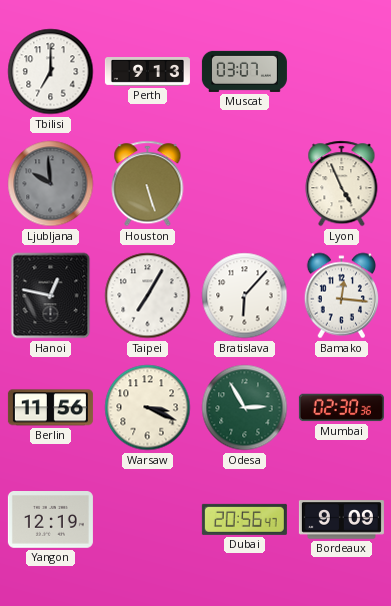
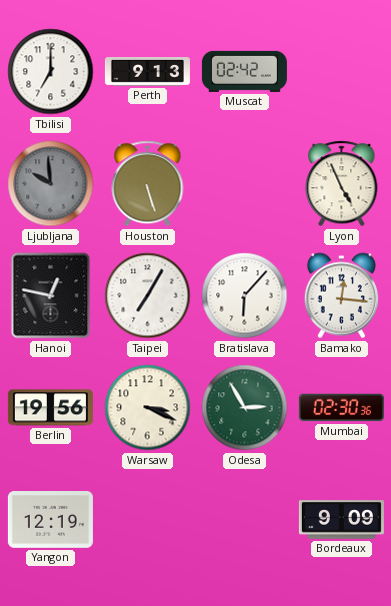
Muscat: 03:07 -> 02:42
Berlin: 11:56 -> 19:56
Dubai: 20:56 -> none
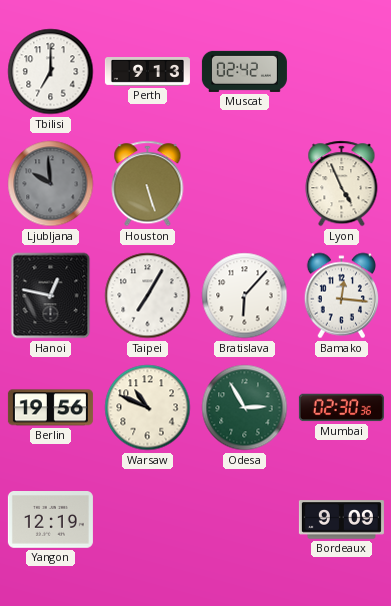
Warsaw: 3:19 -> 10:49
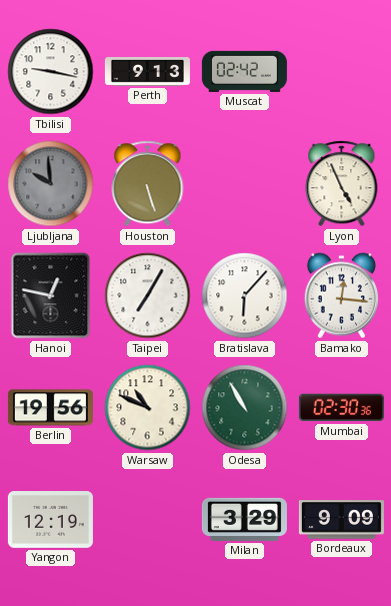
Tbilisi: 7:00 -> 9:17
Odesa: 2:55 -> 10:55
Milan: none -> 3:29
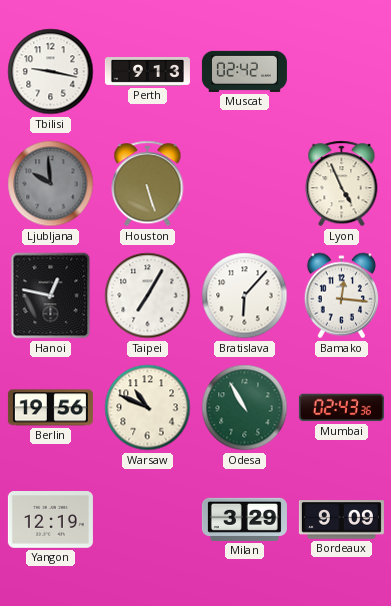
Mumbai: 02:30 -> 02:43
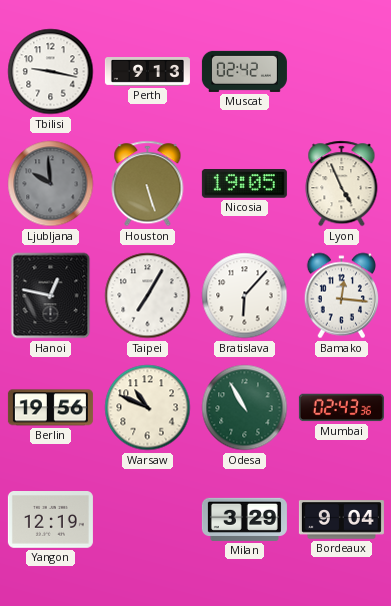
Nicosia: none -> 19:05
Bordeaux: 9:09 -> 9:04
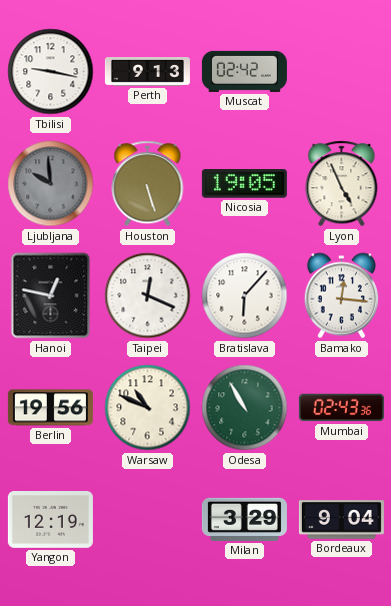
Taipei: 7:05 -> 12:19
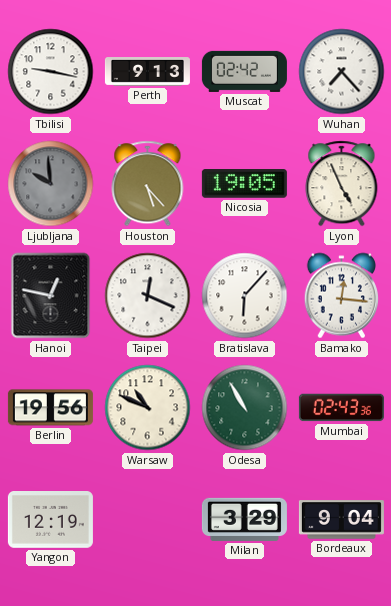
Wuhan: none -> 7:23
Houston: 5:27 -> 5:23
